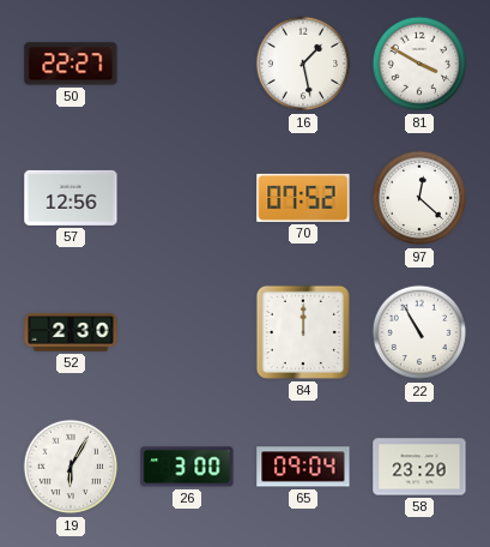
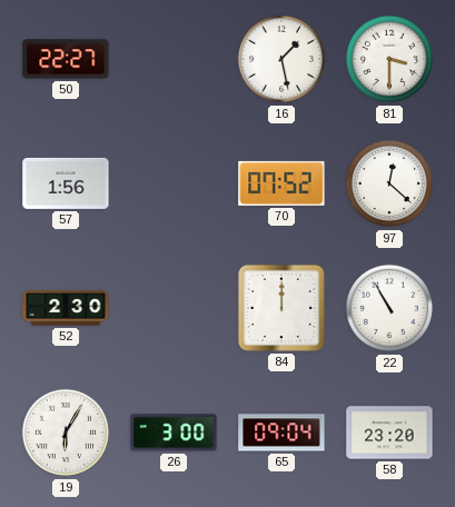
81: 3:50 -> 3:30
57: 12:56 -> 1:56
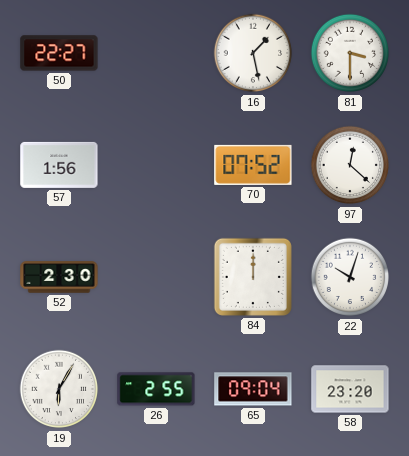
22: 10:55 -> 10:03
26: 3:00 -> 2:55
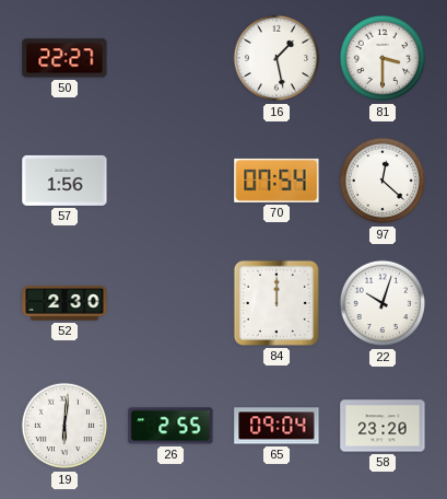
70: 07:52 -> 07:54
19: 6:05 -> 6:01
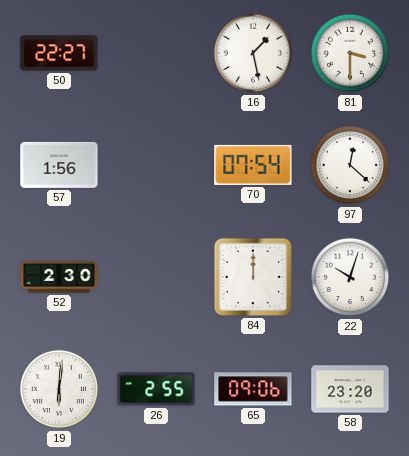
65: 09:04 -> 09:06
